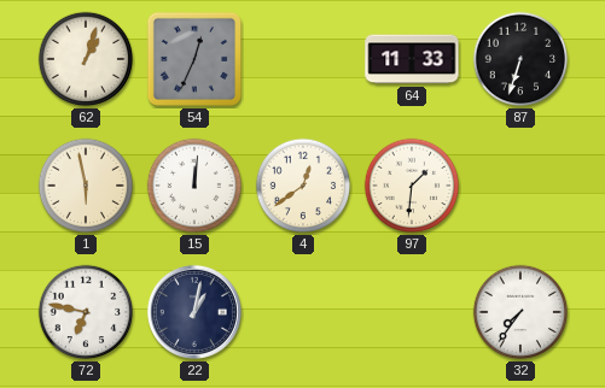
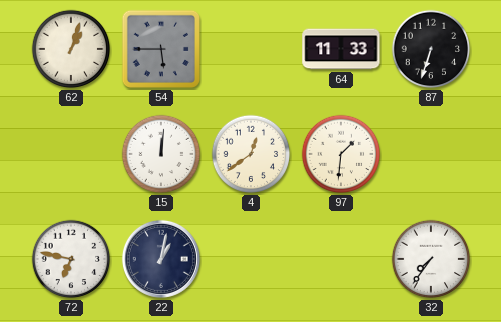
54: 12:34 -> 5:45
1: 5:58 -> none
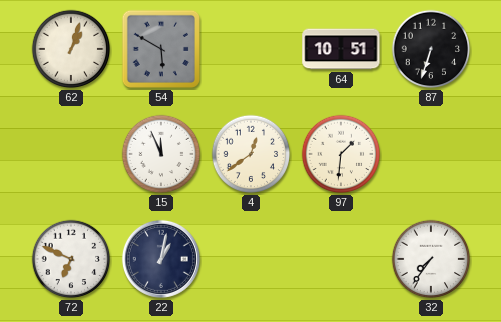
54: 5:45 -> 5:50
64: 11:33 -> 10:51
15: 12:01 -> 11:56
72: 6:47 -> 6:49
